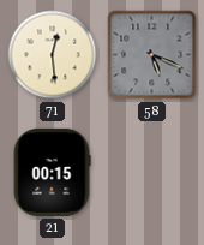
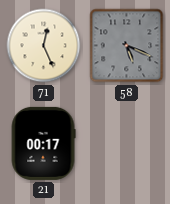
71: 12:29 -> 12:26
21: 00:15 -> 00:17
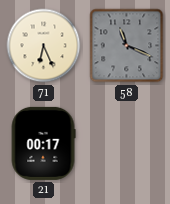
71: 12:26 -> 6:26
58: 5:19 -> 11:19
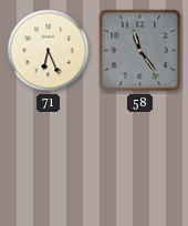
58: 11:19 -> 11:24
21: 00:17 -> none
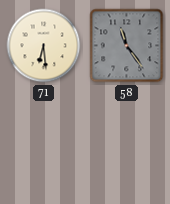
71: 6:26 -> 6:29
